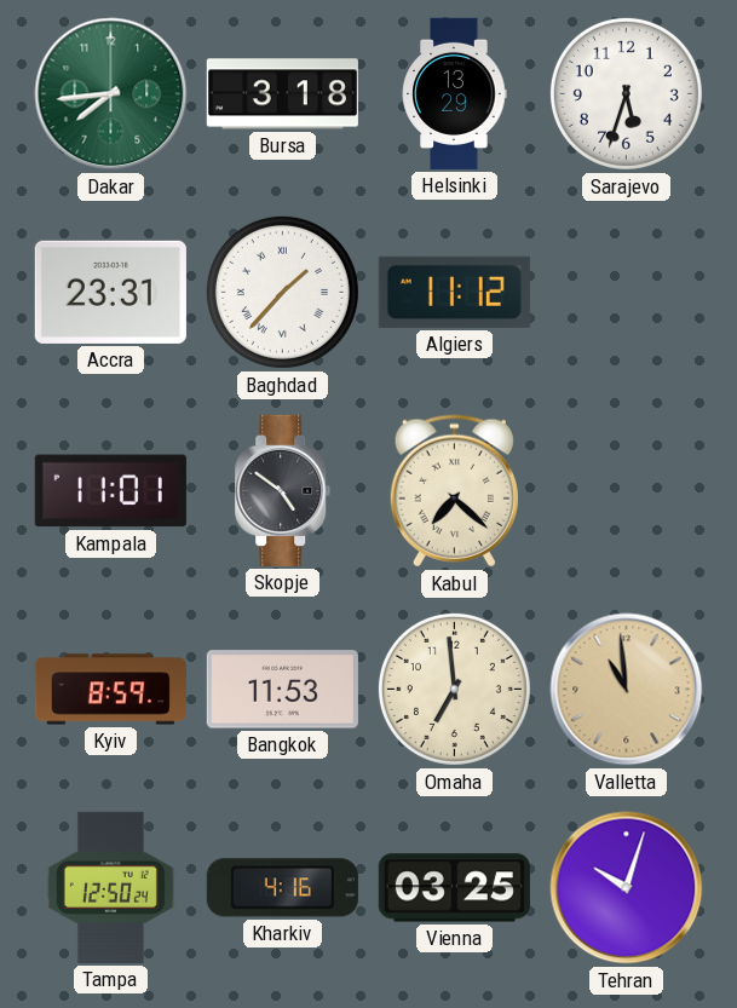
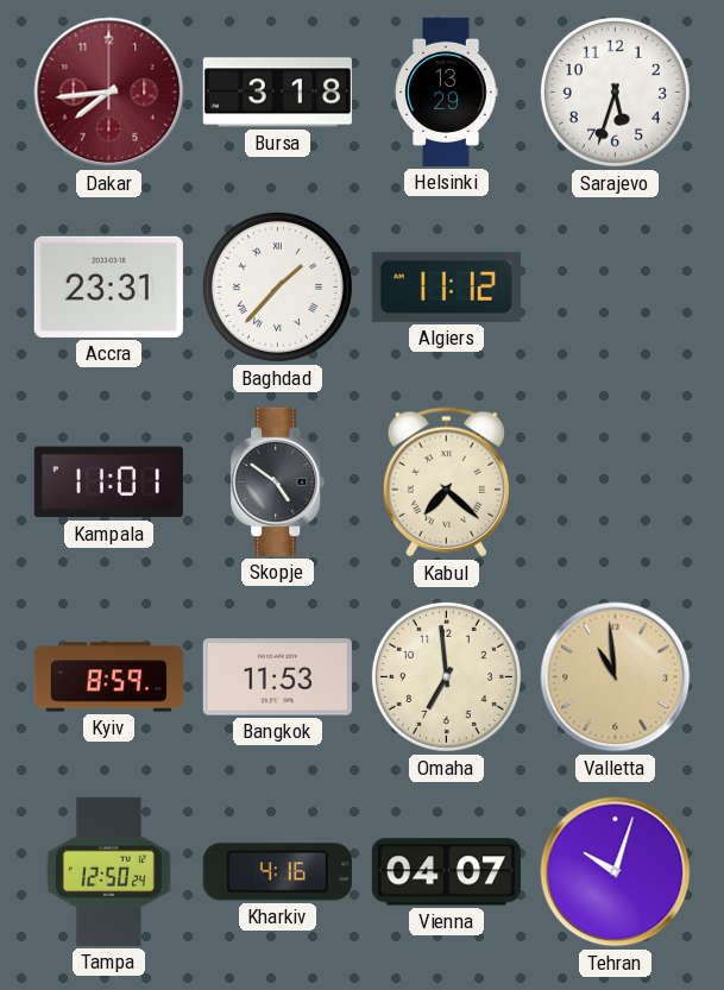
Dakar dial: green -> burgundy
Vienna: 03:25 -> 04:07
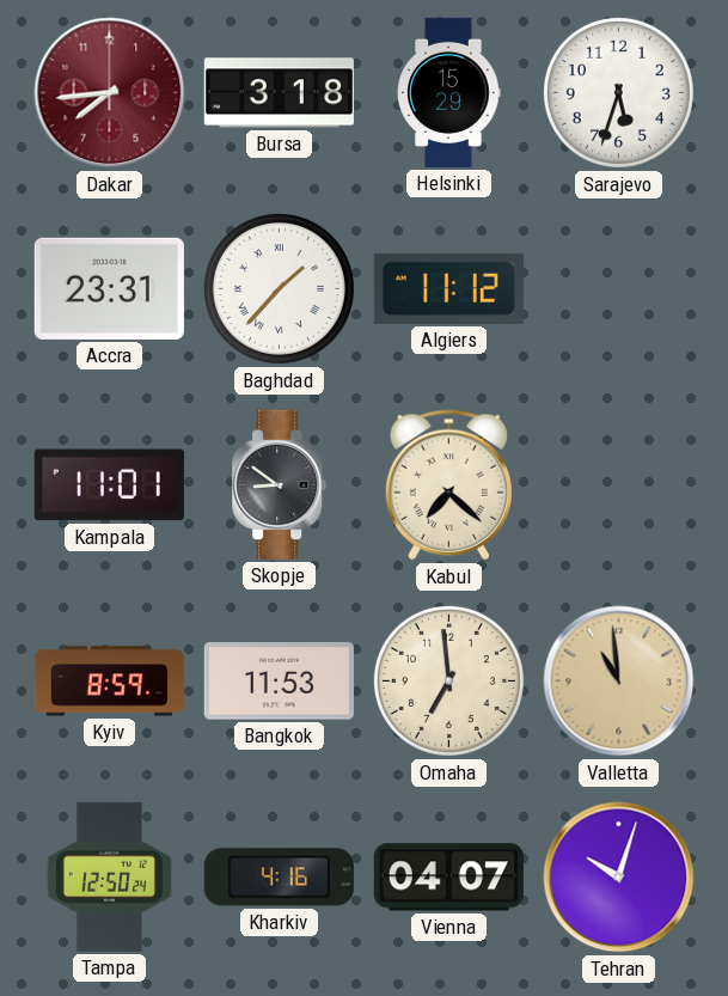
Helsinki: 13:29 -> 15:29
Skopje: 4:51 -> 8:51
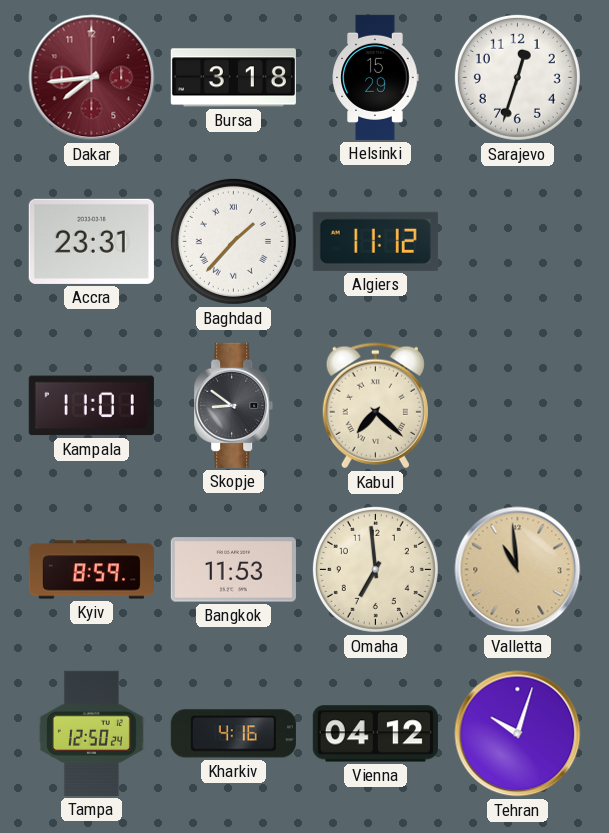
Sarajevo: 5:33 -> 12:33
Vienna: 04:07 -> 04:12
